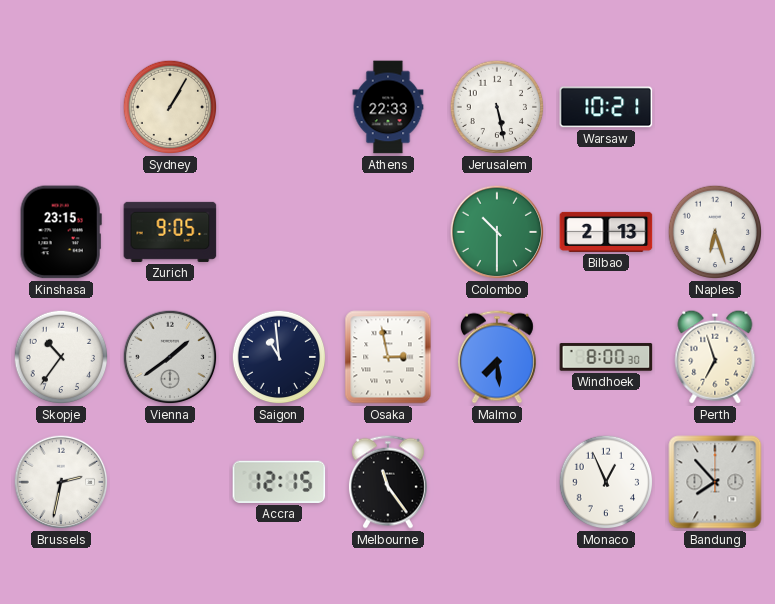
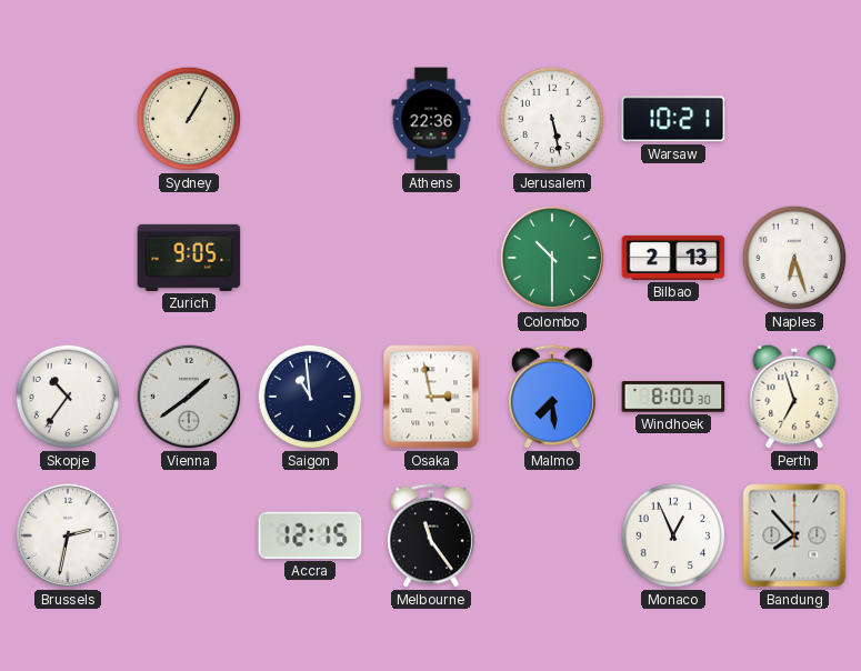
Athens: 22:33 -> 22:36
Kinshasa: 23:15 -> none
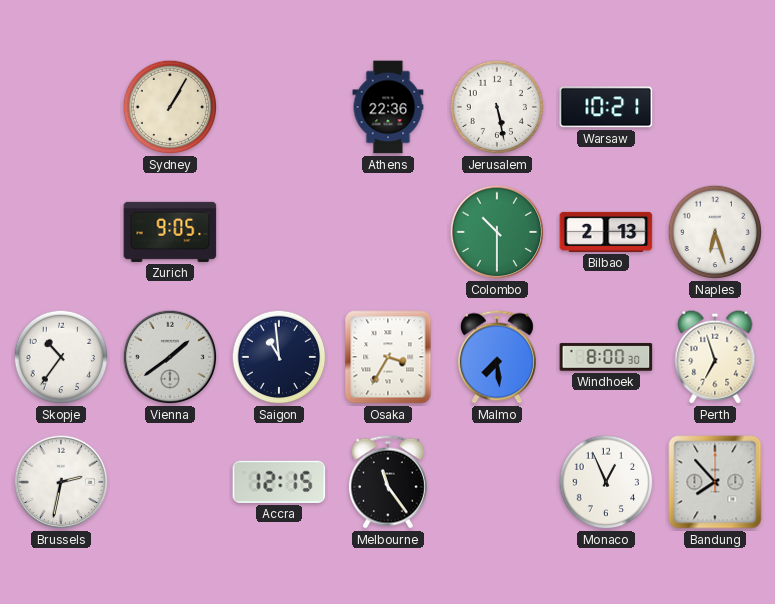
Osaka: 2:58 -> 3:35
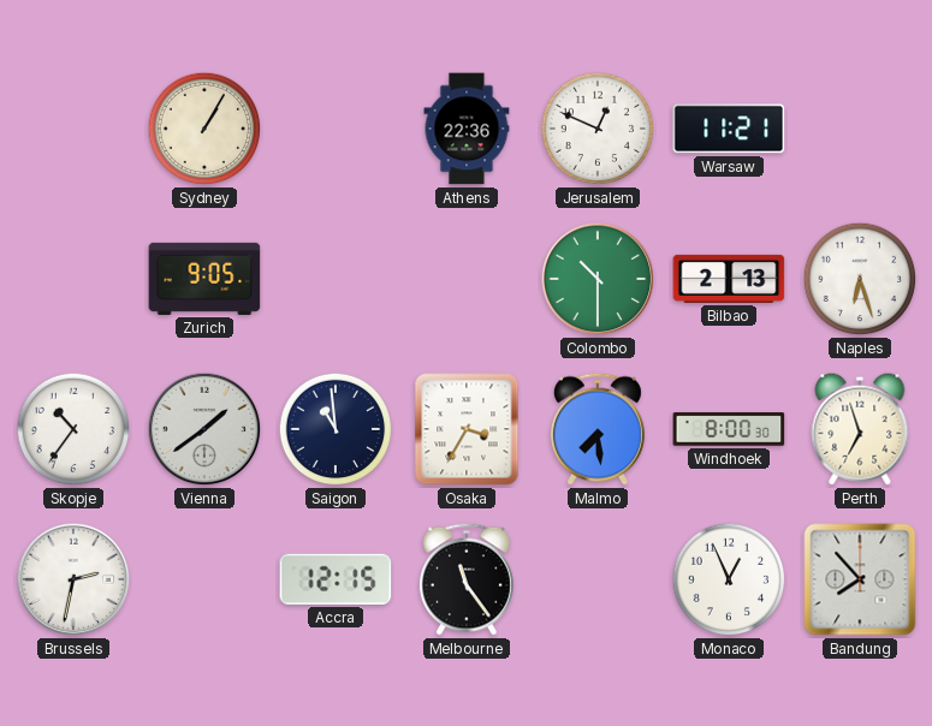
Jerusalem: 5:28 -> 12:49
Warsaw: 10:21 -> 11:21
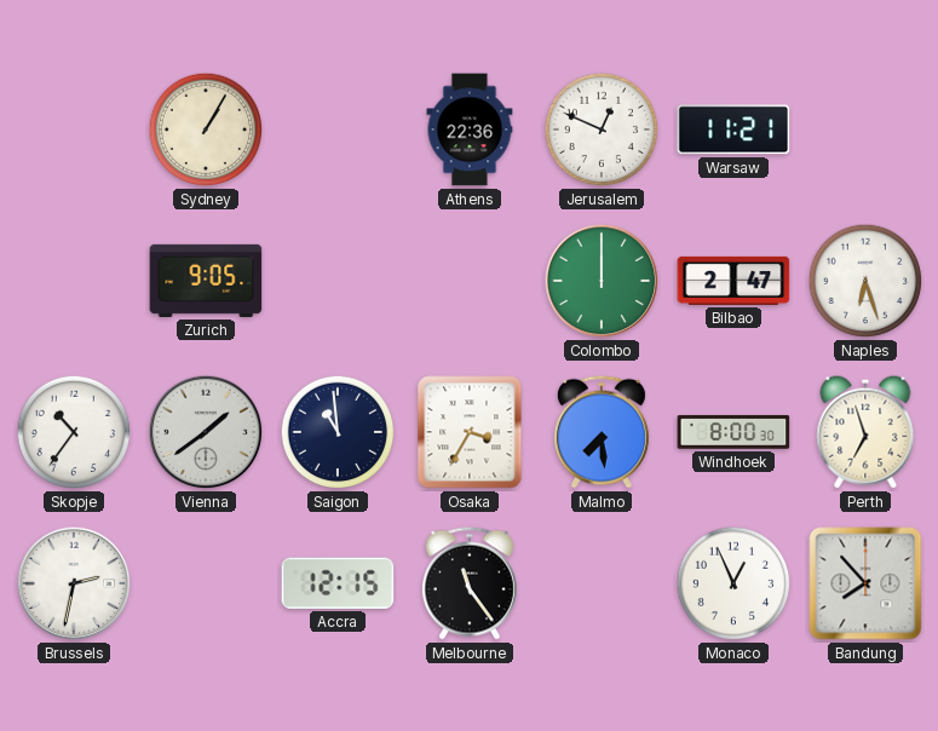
Colombo: 10:30 -> 12:00
Bilbao: 2:13 -> 2:47
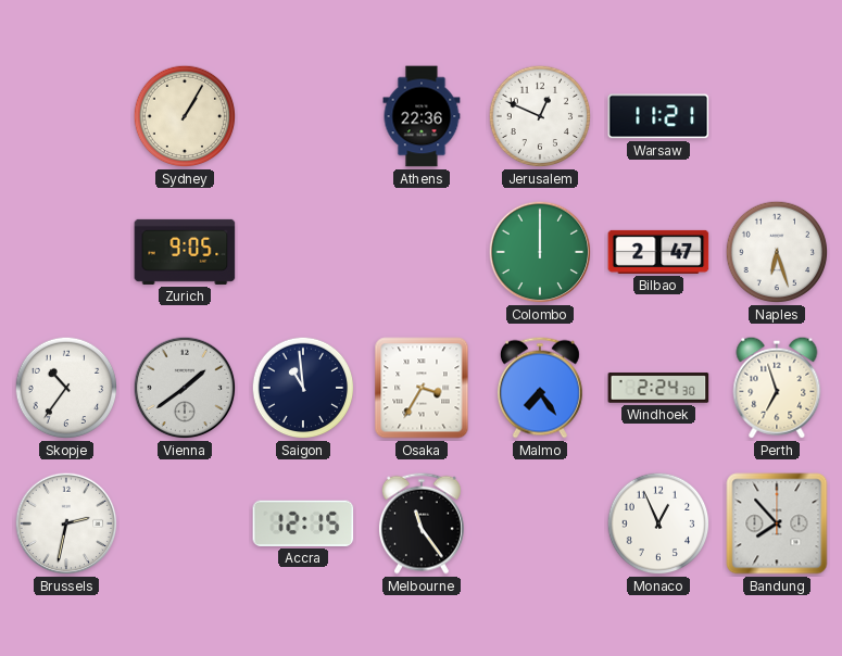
Malmo: 7:29 -> 7:24
Windhoek: 8:00 -> 2:24
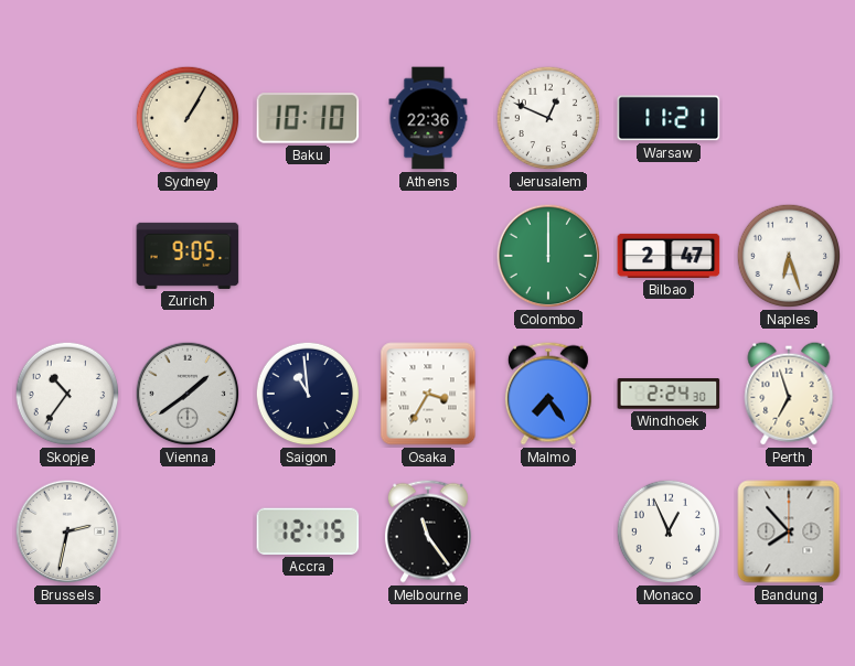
Baku: none -> 10:10
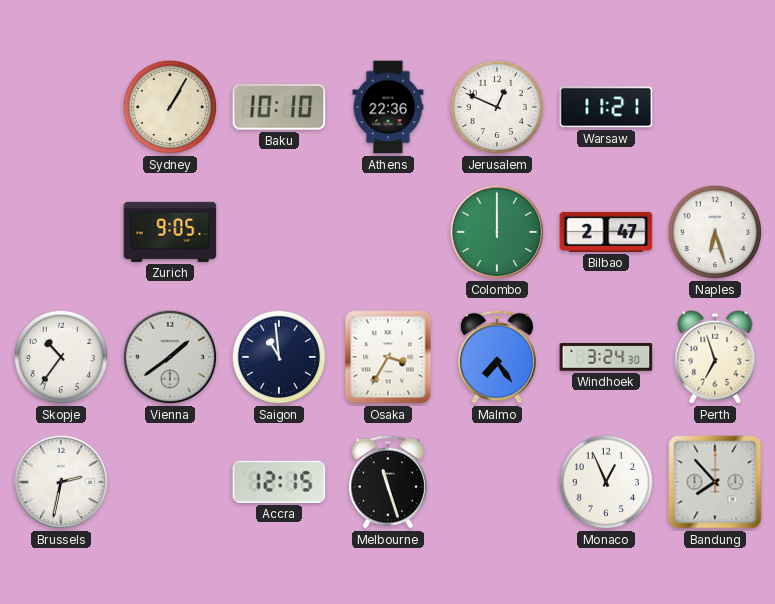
Windhoek: 2:24 -> 3:24
Melbourne: 11:24 -> 11:27
